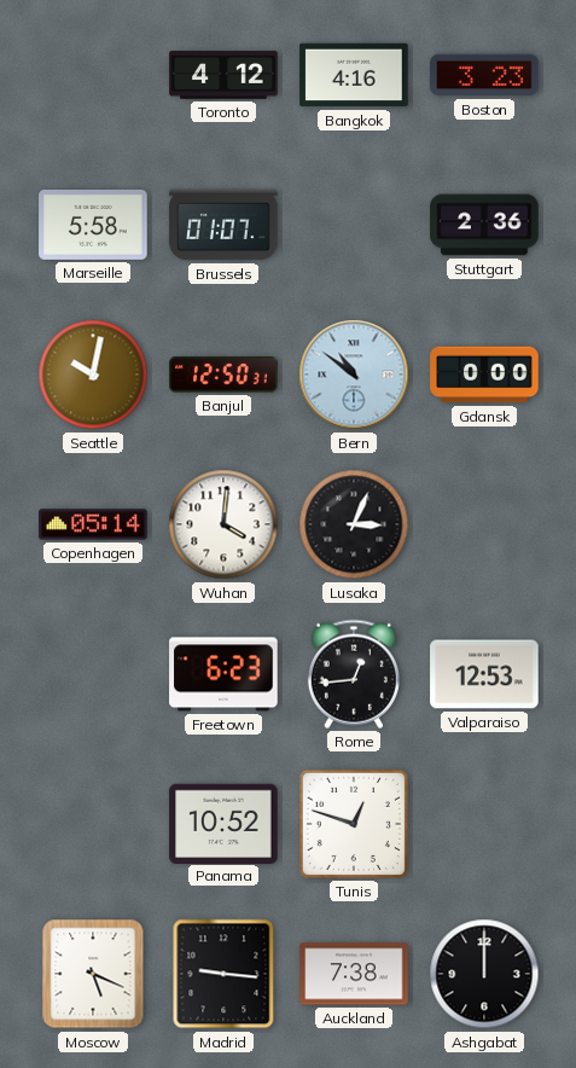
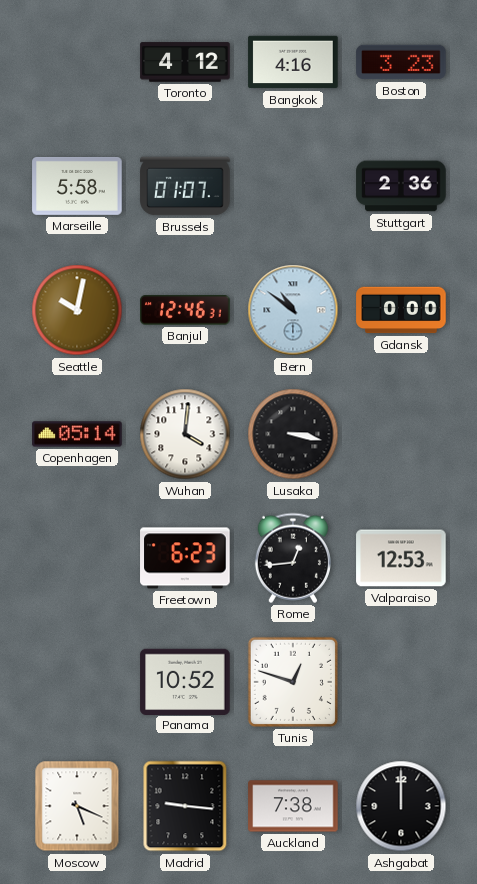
Banjul: 12:50 -> 12:46
Lusaka: 3:04 -> 3:17
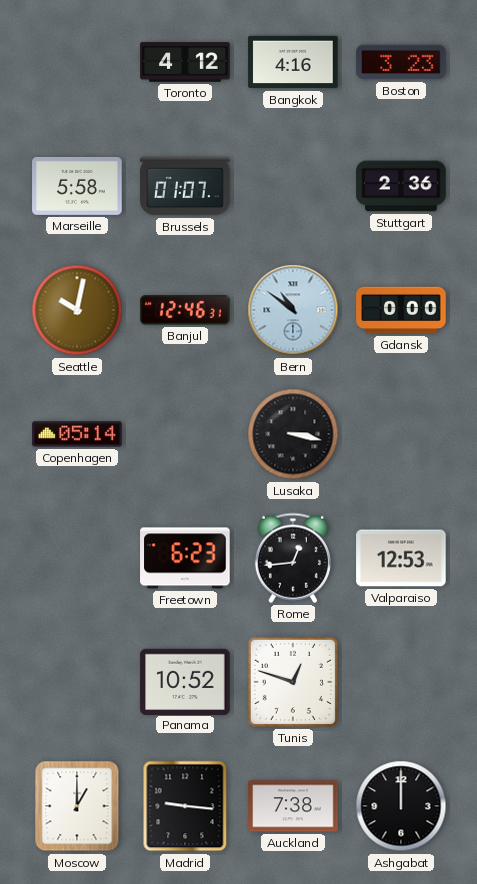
Wuhan: 4:01 -> none
Moscow: 5:19 -> 1:00
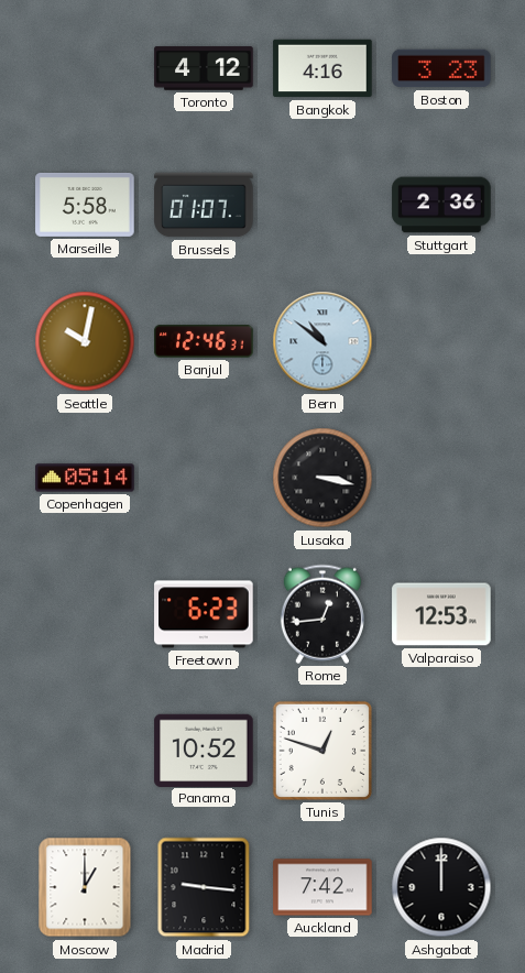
Gdansk: 0:00 -> none
Auckland: 7:38 -> 7:42
